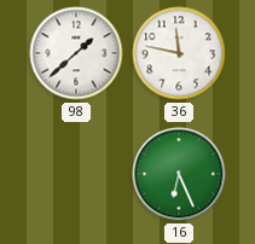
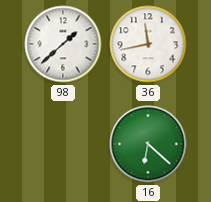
36: 11:47 -> 11:43
16: 6:26 -> 6:22
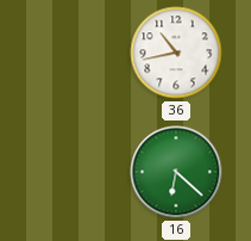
98: 1:38 -> none
36: 11:43 -> 10:43
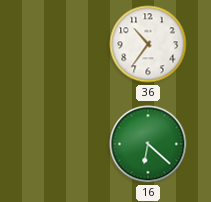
36: 10:43 -> 10:36
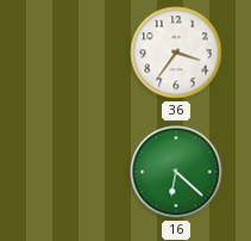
36: 10:36 -> 3:36
